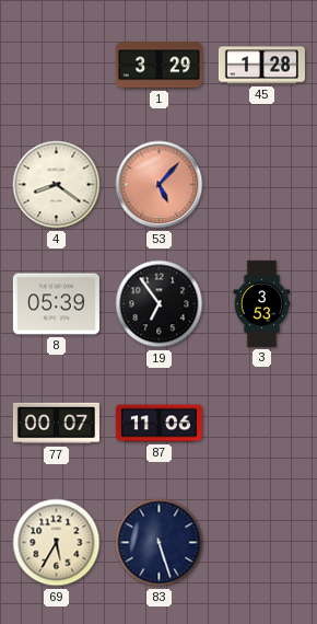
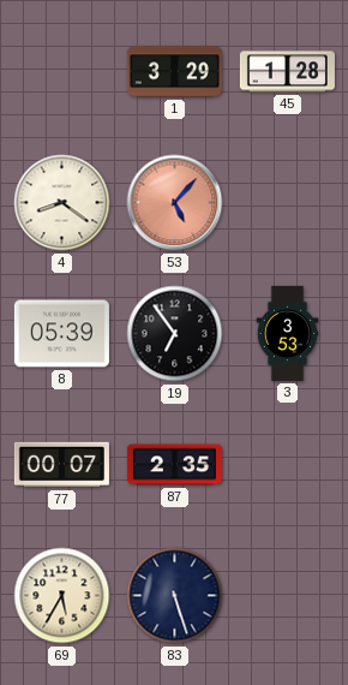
87: 11:06 -> 2:35
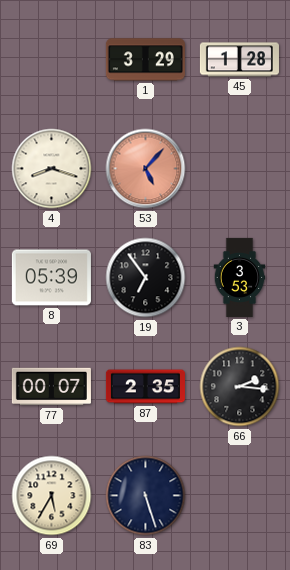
4: 8:21 -> 8:18
66: none -> 2:16
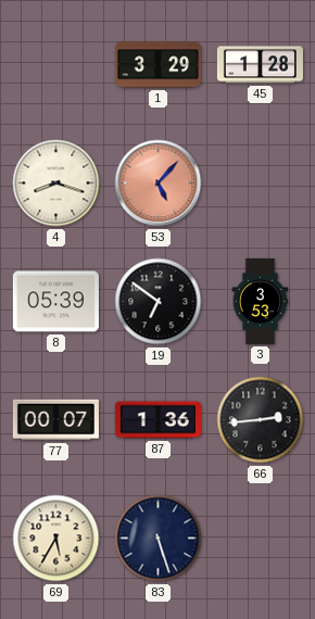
19: 6:54 -> 6:51
87: 2:35 -> 1:36
66: 2:16 -> 2:44
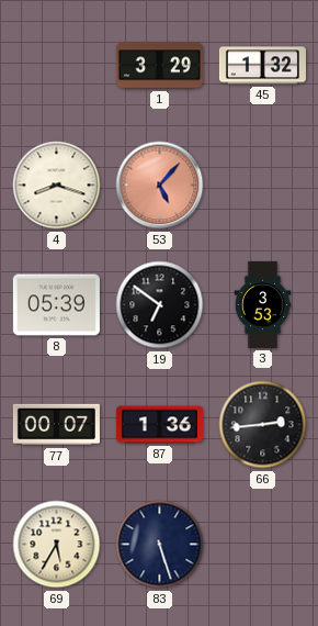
45: 1:28 -> 1:32
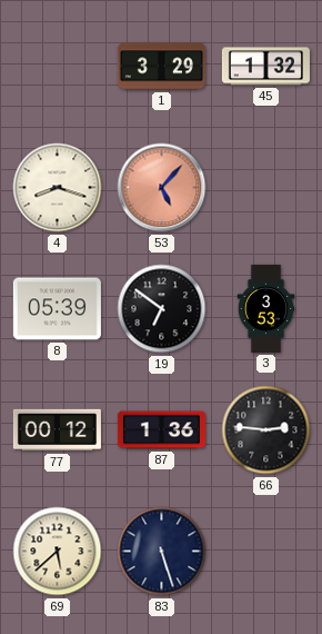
77: 00:07 -> 00:12
66: 2:44 -> 2:46
69: 5:35 -> 5:38
